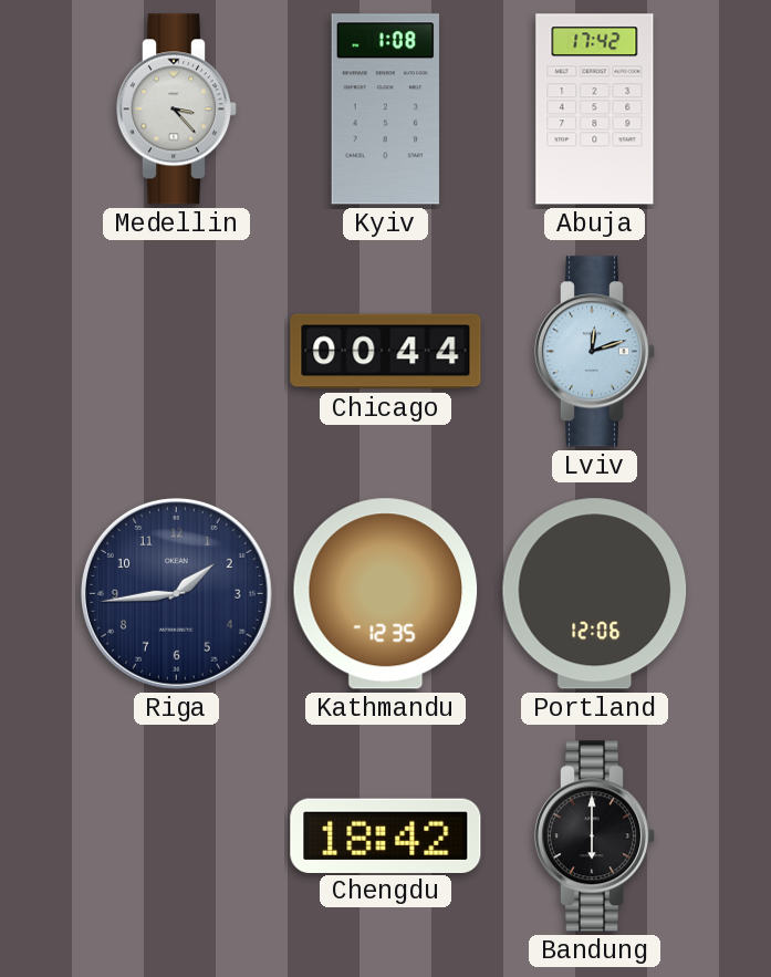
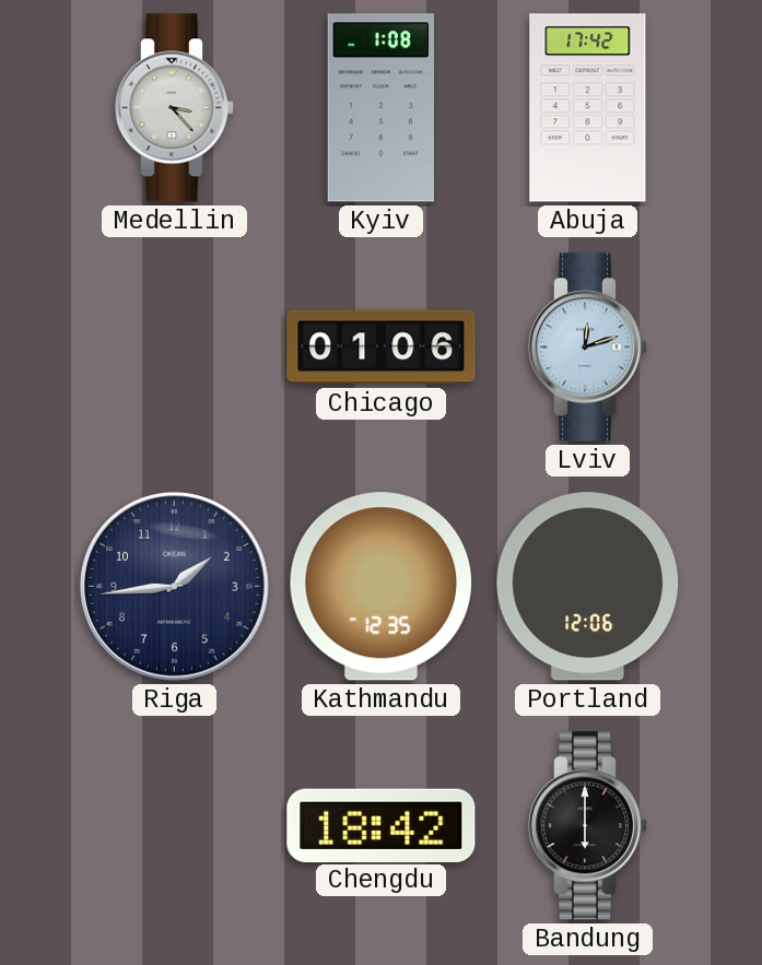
Chicago: 00:44 -> 01:06
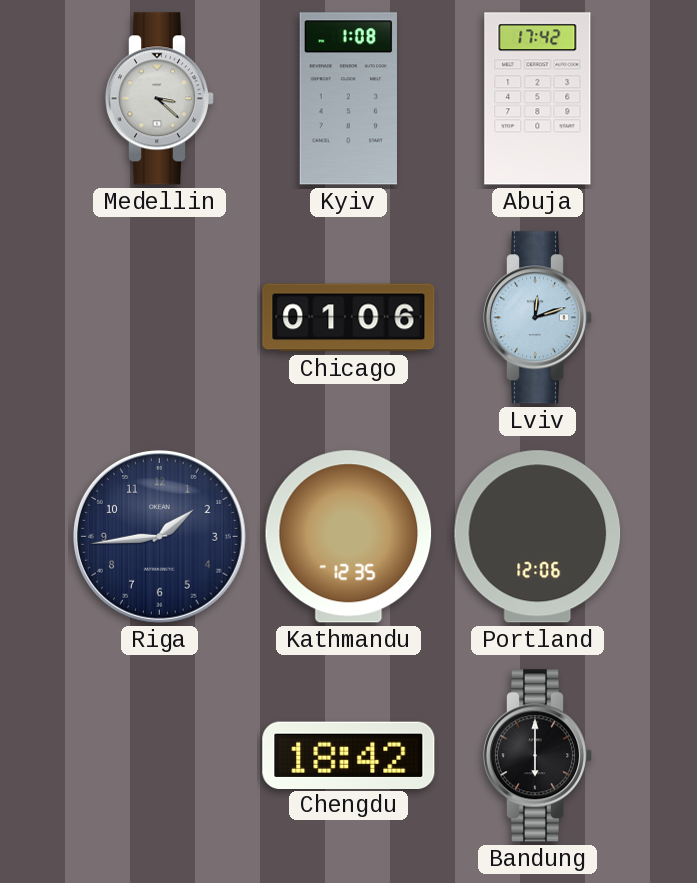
Medellin: 3:23 -> 3:22
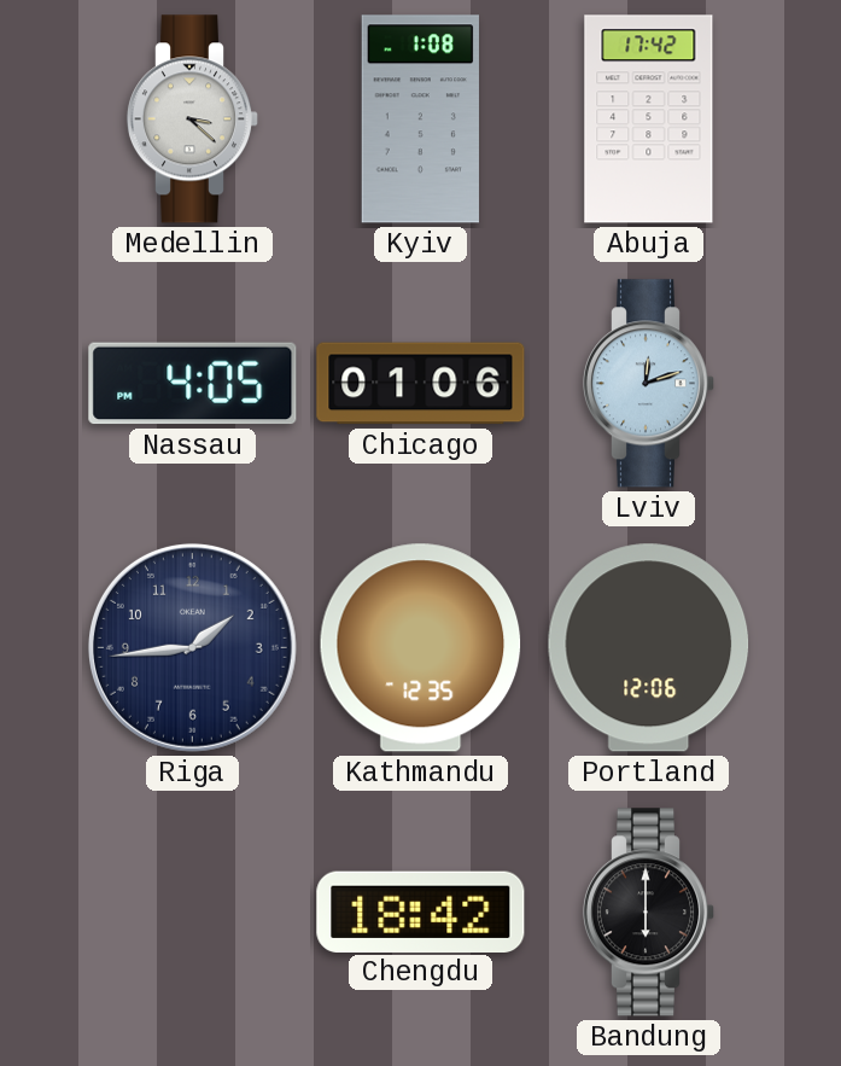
Nassau: none -> 4:05
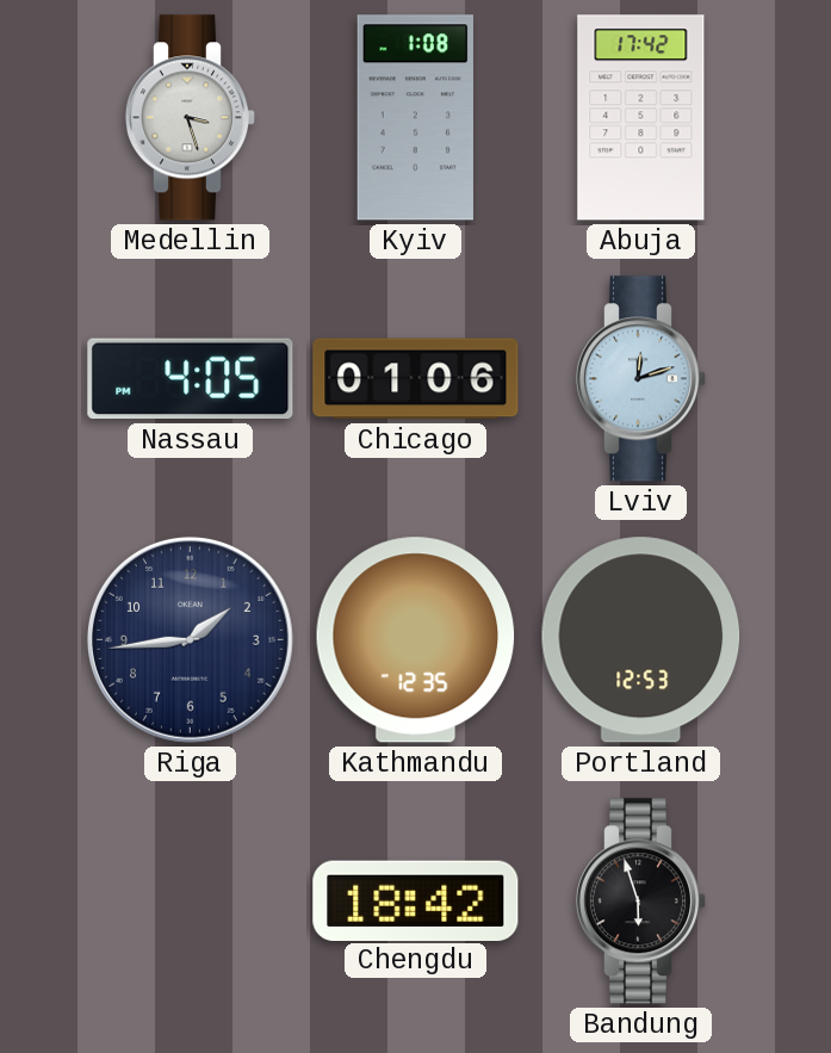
Medellin: 3:22 -> 3:27
Portland: 12:06 -> 12:53
Bandung: 6:00 -> 5:57
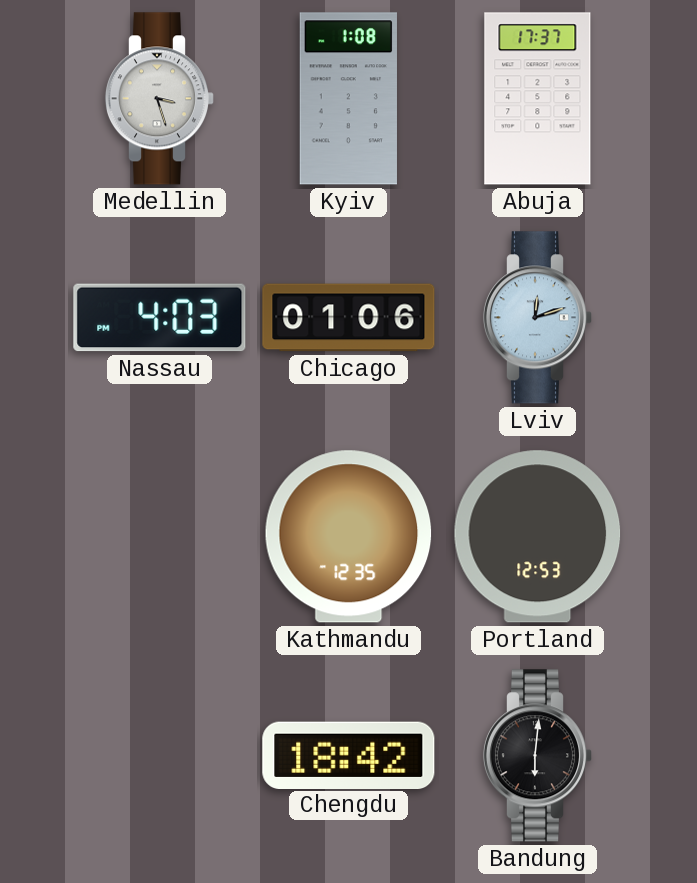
Abuja: 17:42 -> 17:37
Nassau: 4:05 -> 4:03
Riga: 1:44 -> none
Bandung: 5:57 -> 6:01
